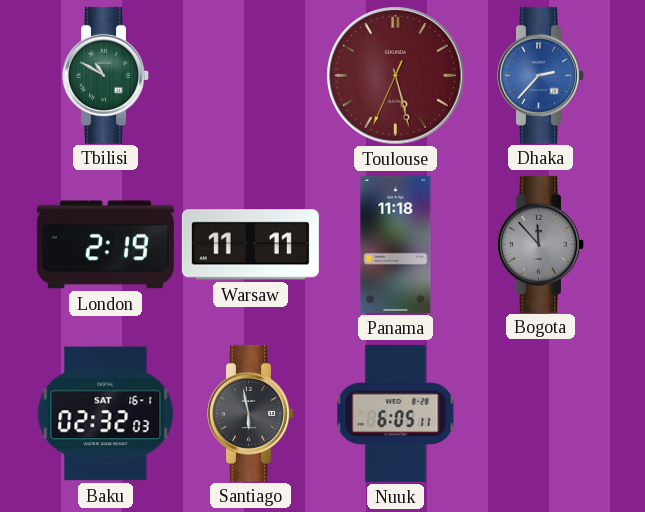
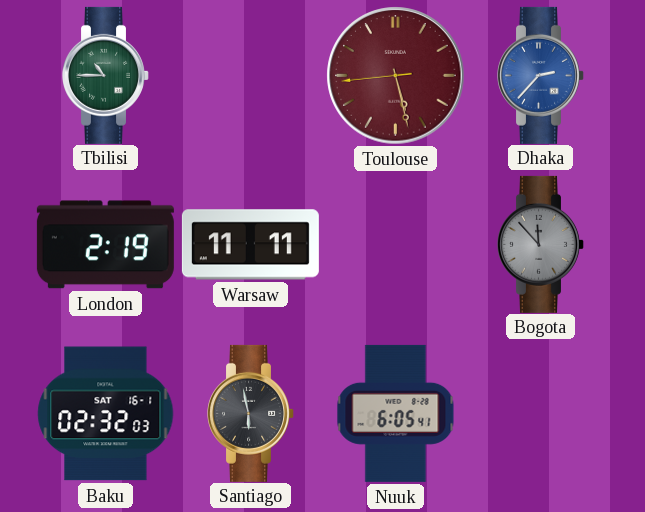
Tbilisi: 10:50 -> 10:45
Toulouse: 5:27:34 -> 5:27:44
Panama: 11:18 -> none
Nuuk: 6:05:11 -> 6:05:41
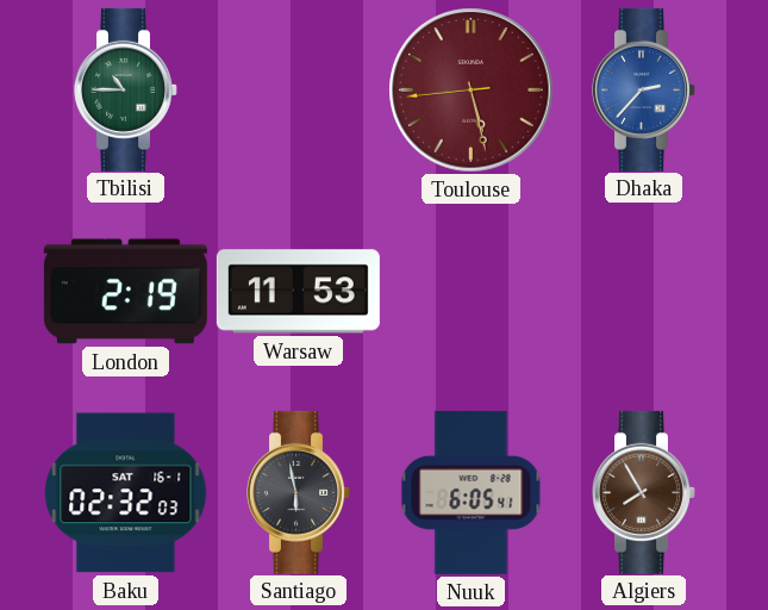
Warsaw: 11:11 -> 11:53
Bogota: 11:53 -> none
Algiers: none -> 7:55
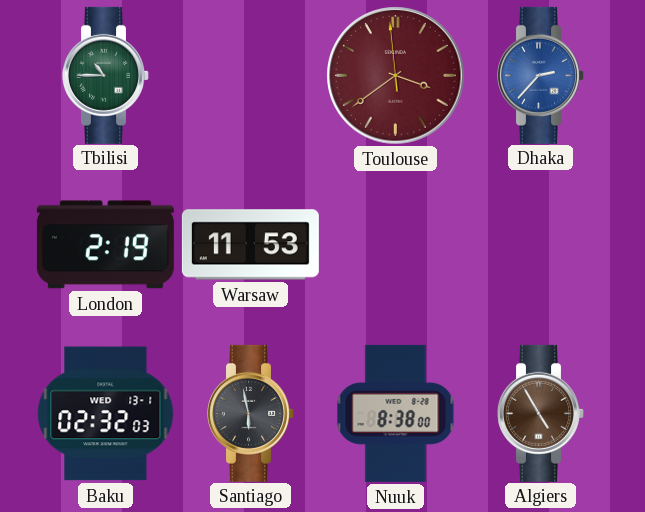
Toulouse: 5:27 -> 3:38
Baku date: SAT 16-1 -> WED 13-1
Nuuk: 6:05 -> 8:38
Algiers: 7:55 -> 4:55
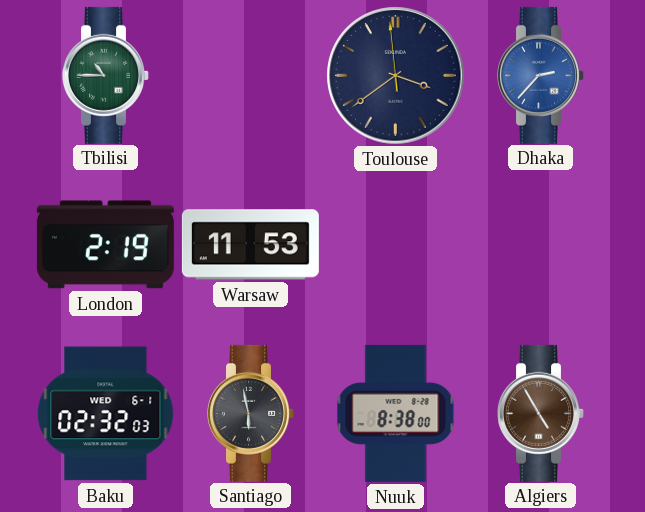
Toulouse dial: burgundy -> navy
Baku date: WED 13-1 -> WED 6-1
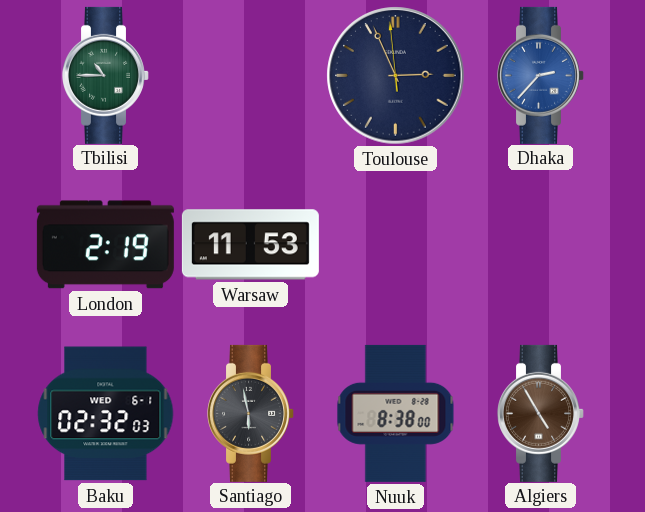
Toulouse: 3:38 -> 2:55
